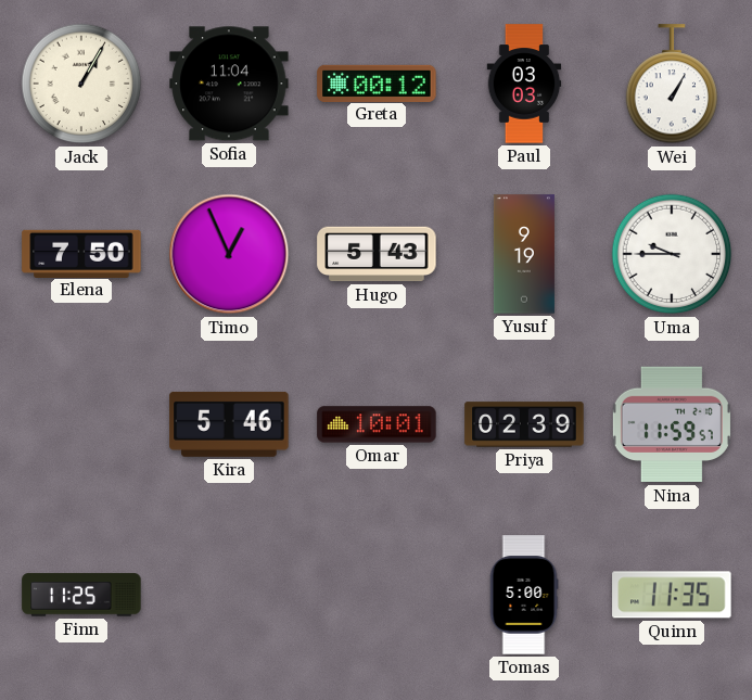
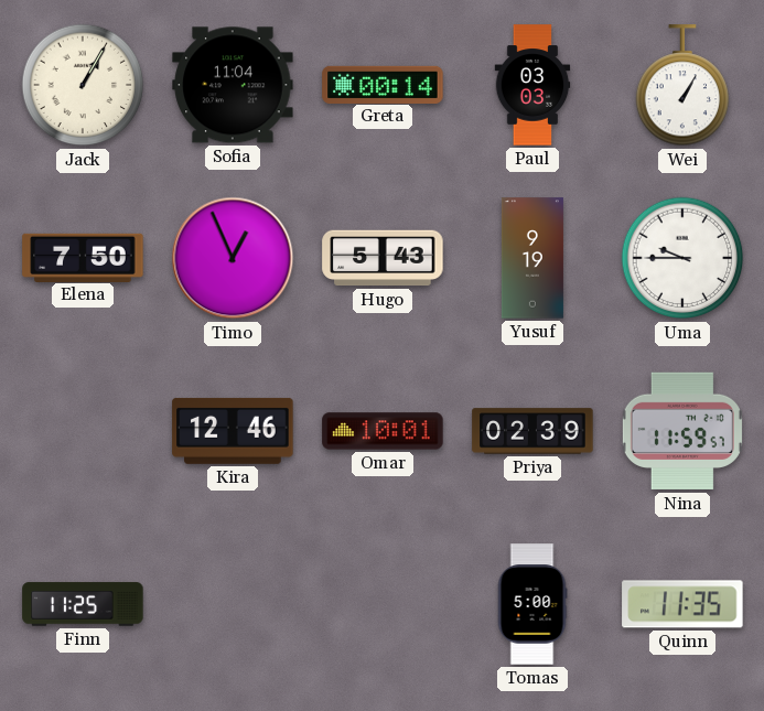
Greta: 00:12 -> 00:14
Kira: 5:46 -> 12:46
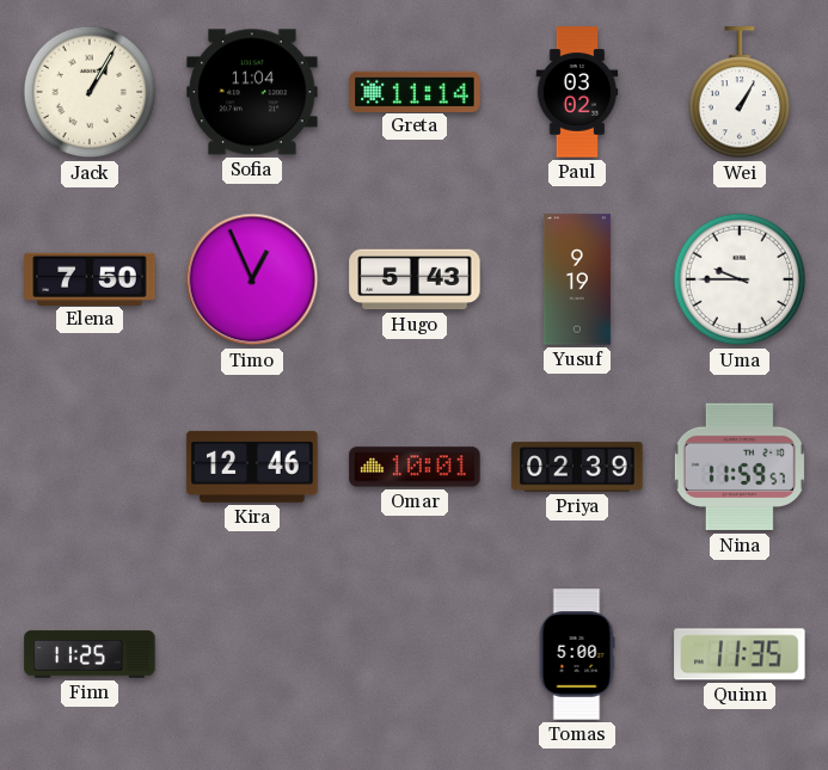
Greta: 00:14 -> 11:14
Paul: 03:03 -> 03:02
